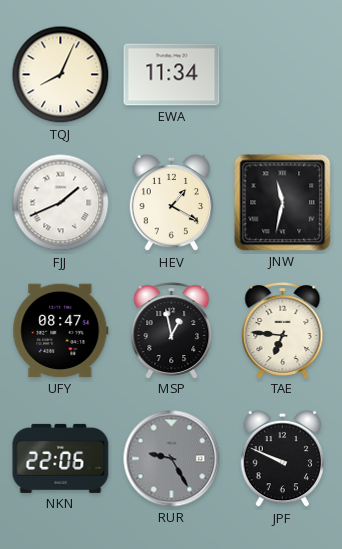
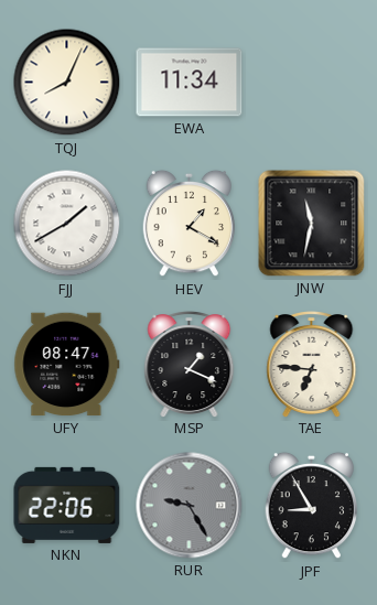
FJJ: 1:41 -> 1:40
MSP: 12:58 -> 1:19
JPF: 9:49 -> 8:55
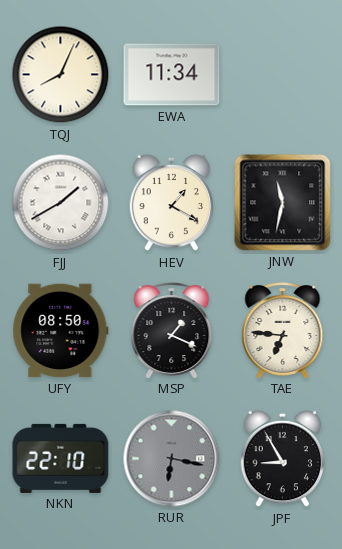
UFY: 08:47 -> 08:50
NKN: 22:06 -> 22:10
RUR: 9:25 -> 6:17
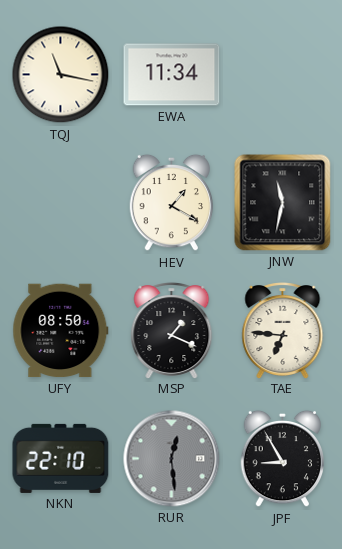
TQJ: 8:04 -> 11:17
FJJ: 1:40 -> none
RUR: 6:17 -> 12:29
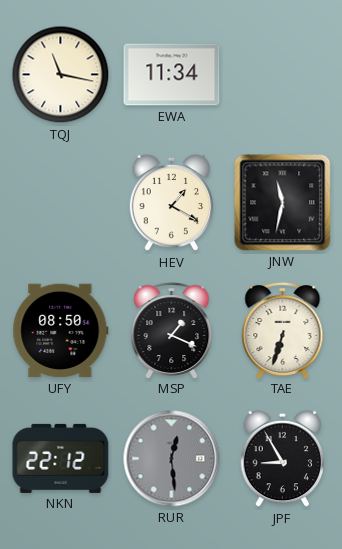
TAE: 6:46 -> 6:33
NKN: 22:10 -> 22:12
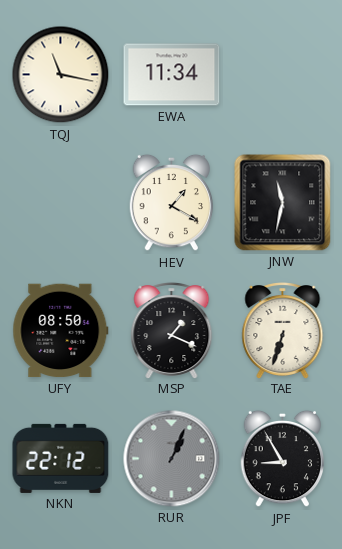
RUR: 12:29 -> 1:04
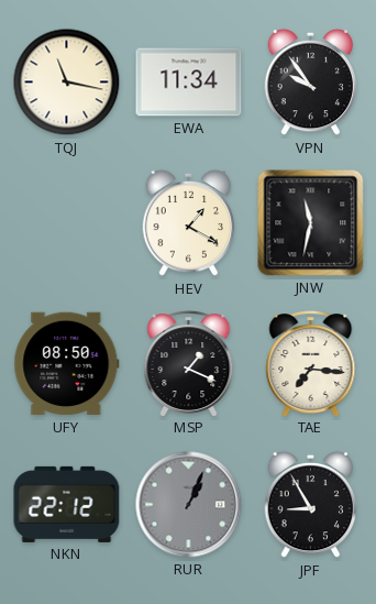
VPN: none -> 9:54
TAE: 6:33 -> 7:16
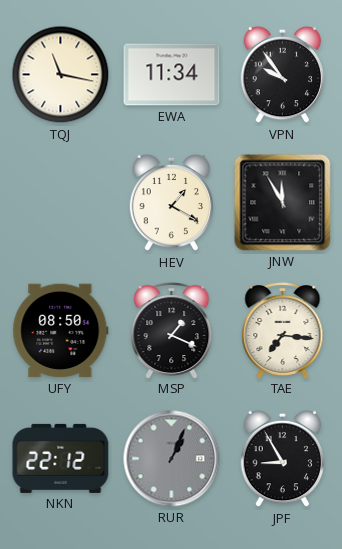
JNW: 11:32 -> 11:55
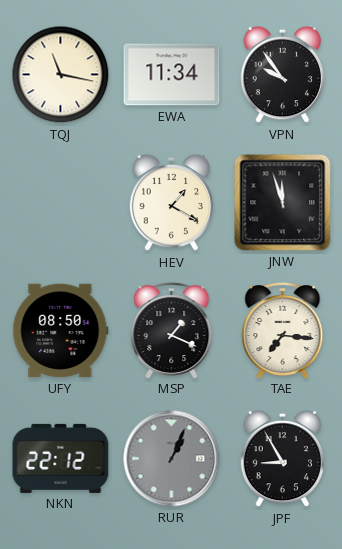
JNW: 11:55 -> 11:57
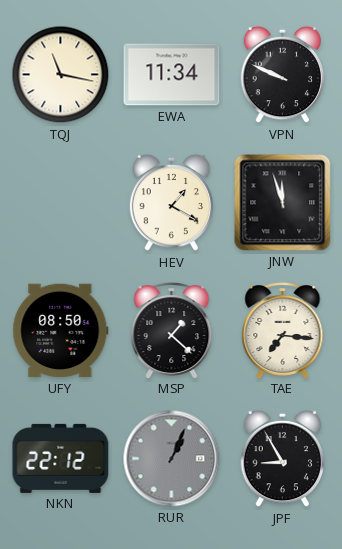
VPN: 9:54 -> 9:49
MSP: 1:19 -> 1:22
